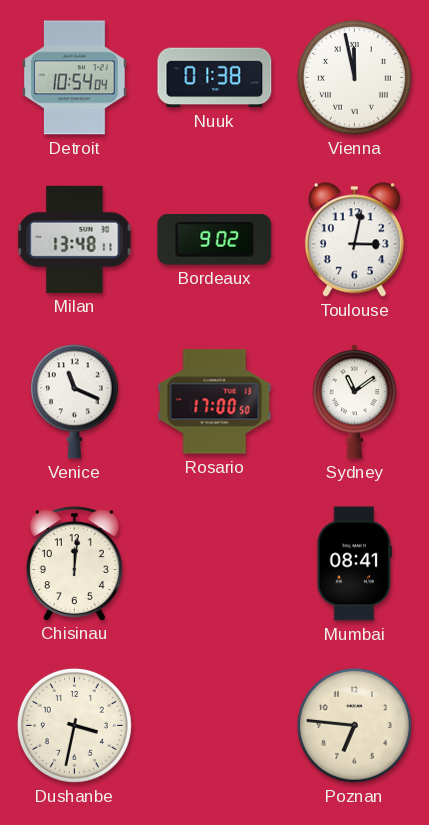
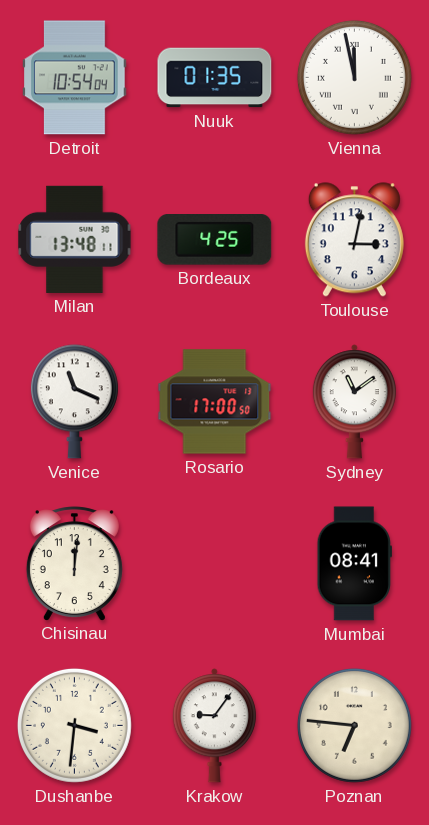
Nuuk: 01:38 -> 01:35
Bordeaux: 9:02 -> 4:25
Dushanbe: 3:32 -> 3:31
Krakow: none -> 9:06
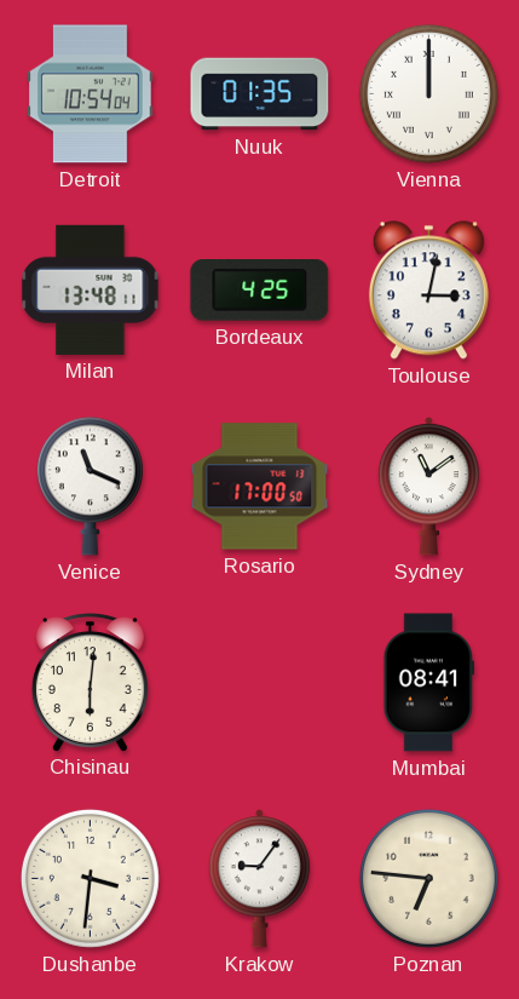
Vienna: 11:58 -> 12:00
Chisinau: 12:01 -> 6:01
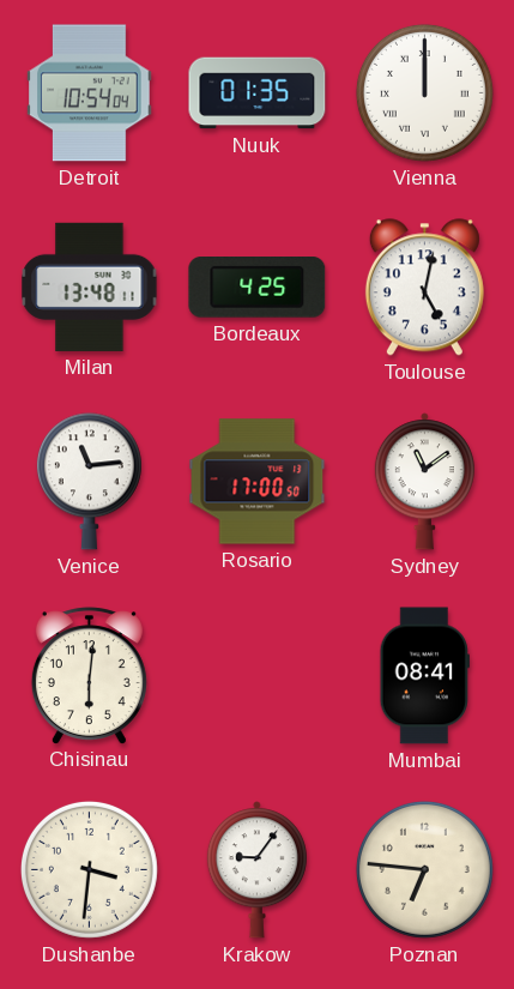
Toulouse: 3:02 -> 5:02
Venice: 11:19 -> 11:14
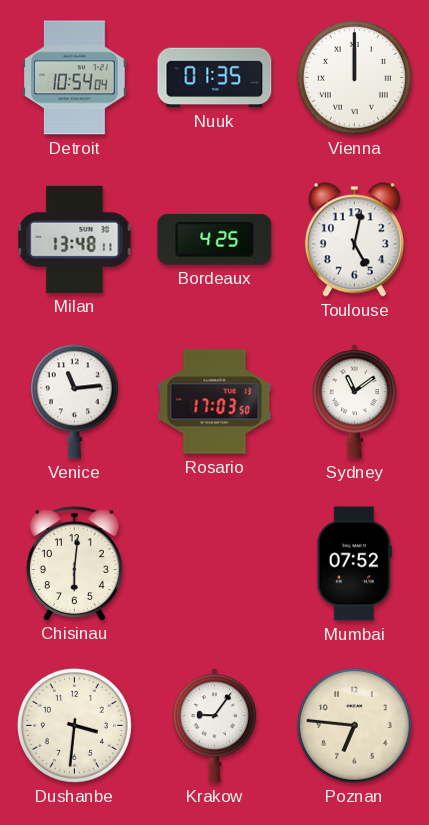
Rosario: 17:00 -> 17:03
Mumbai: 08:41 -> 07:52
